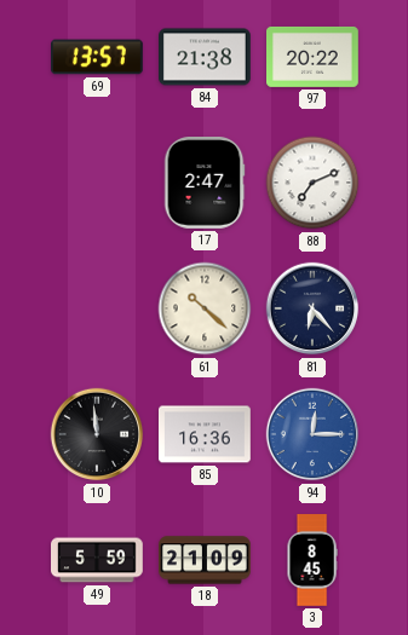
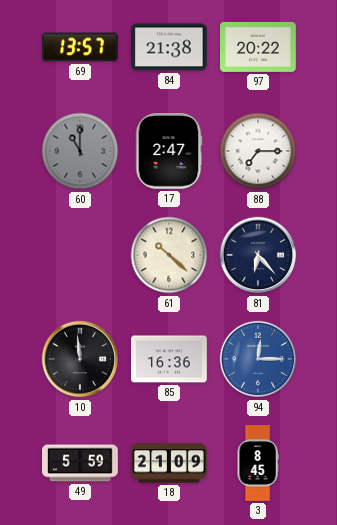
60: none -> 11:00
88: 7:11 -> 7:15
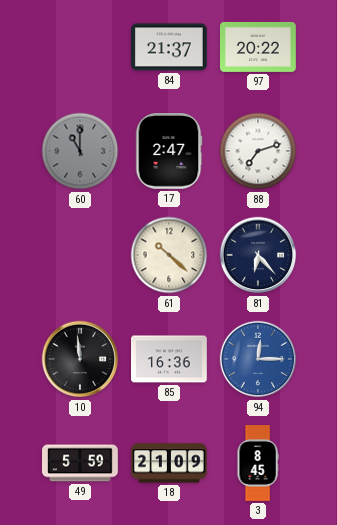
69: 13:57 -> none
84: 21:38 -> 21:37
88: 7:15 -> 7:12
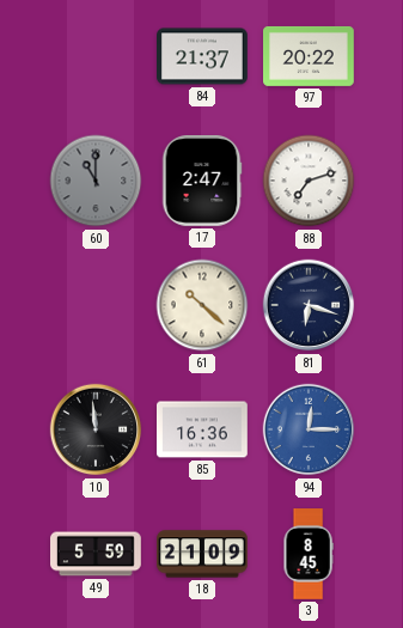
81: 6:23 -> 6:18
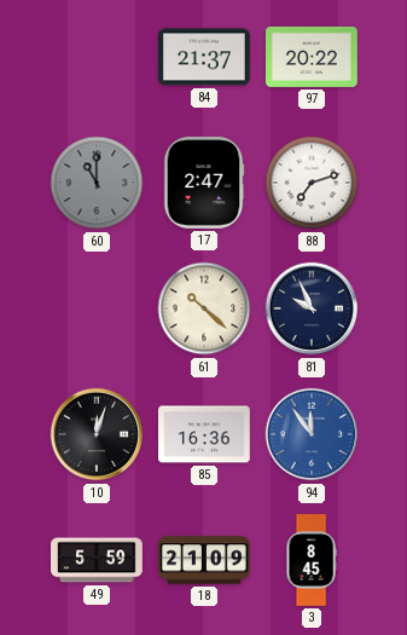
81: 6:18 -> 9:56
10: 11:59 -> 12:03
94: 12:15 -> 11:54
